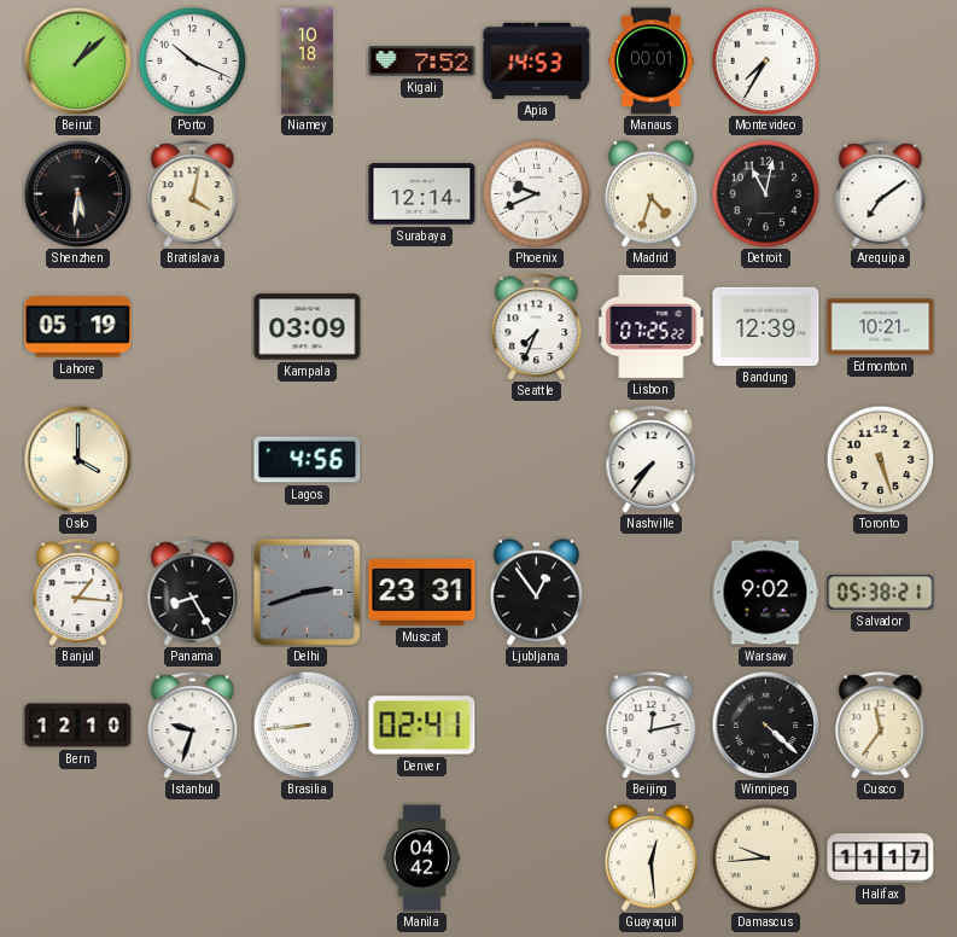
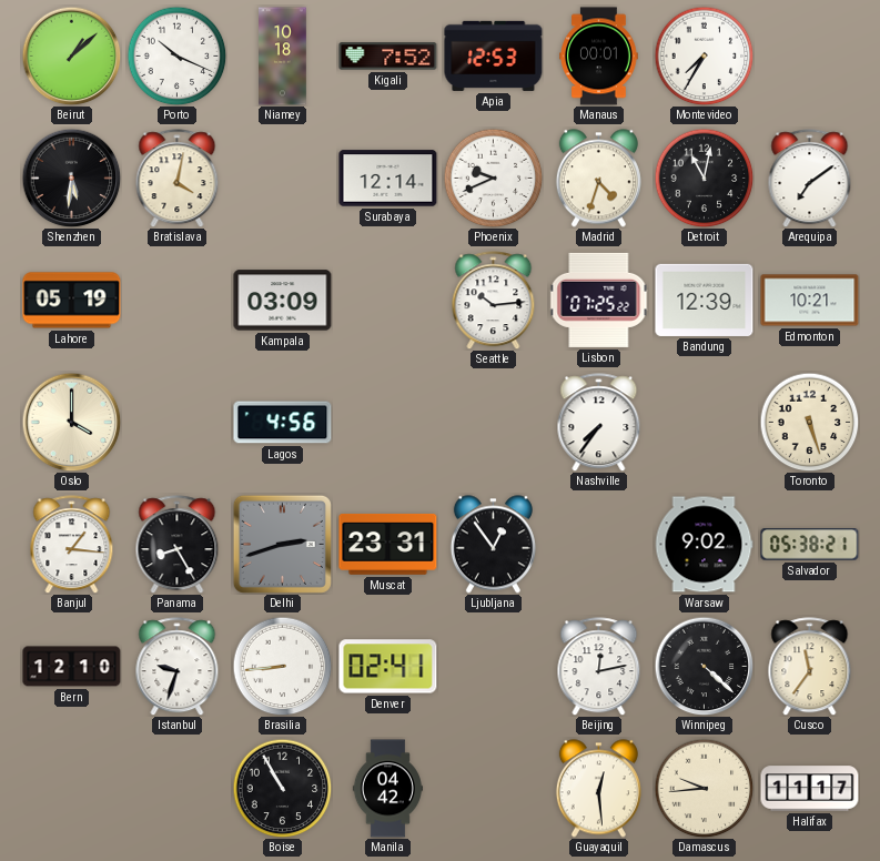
Apia: 14:53 -> 12:53
Seattle: 7:34 -> 10:14
Boise: none -> 10:55
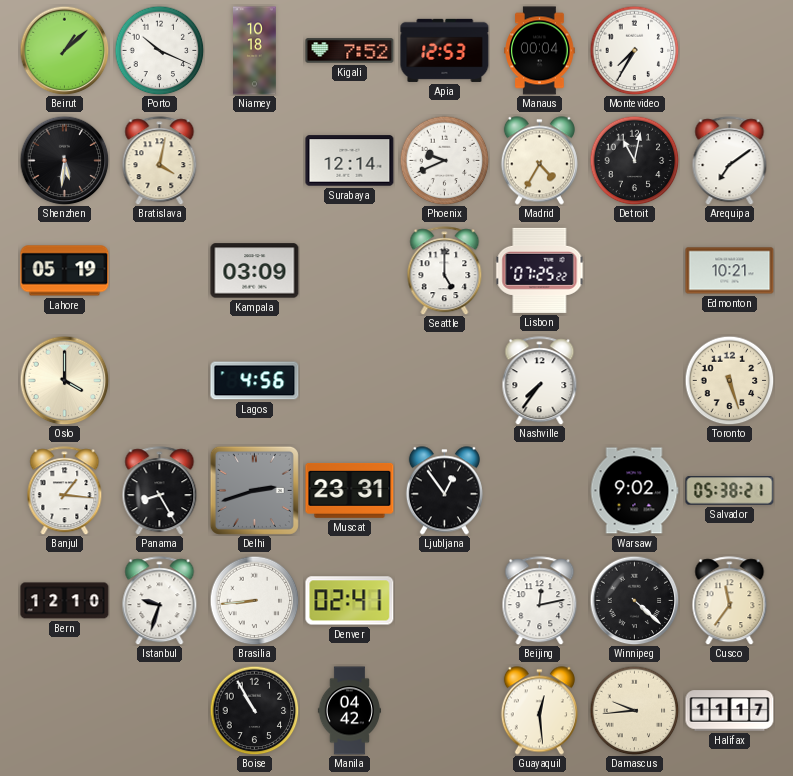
Manaus: 00:01 -> 00:04
Madrid: 4:33 -> 4:35
Seattle: 10:14 -> 5:00
Bandung: 12:39 -> none
